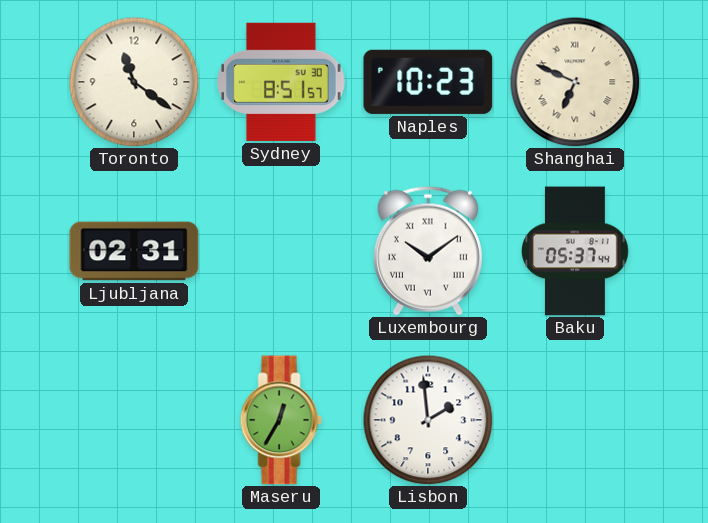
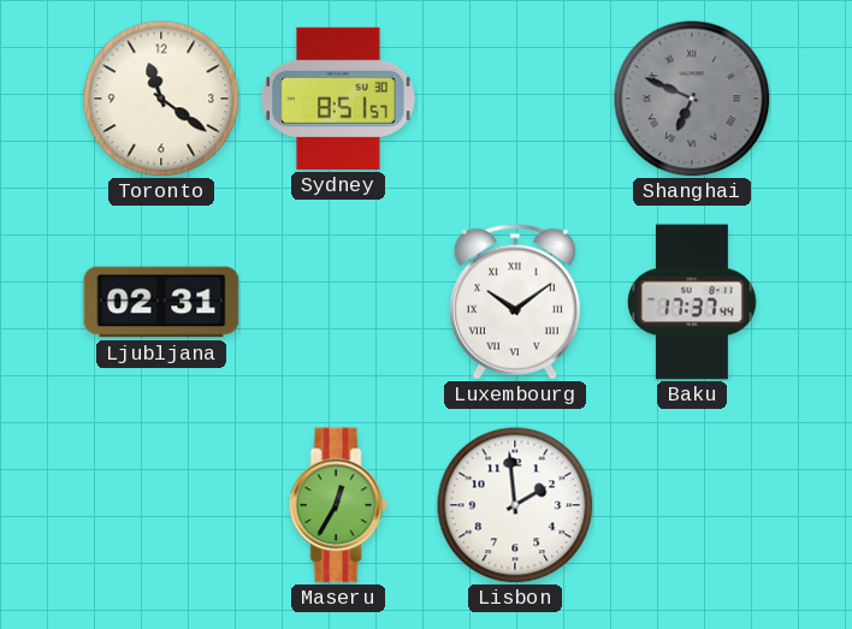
Naples: 10:23 -> none
Shanghai dial: cream -> grey
Baku: 05:37 -> 17:37
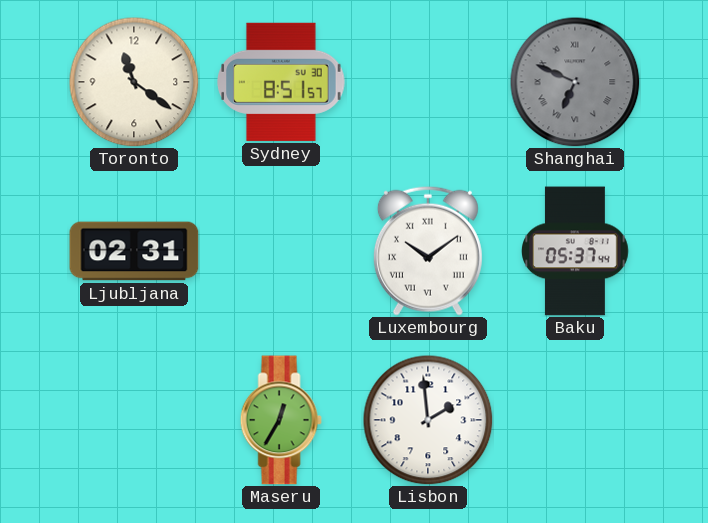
Baku: 17:37 -> 05:37
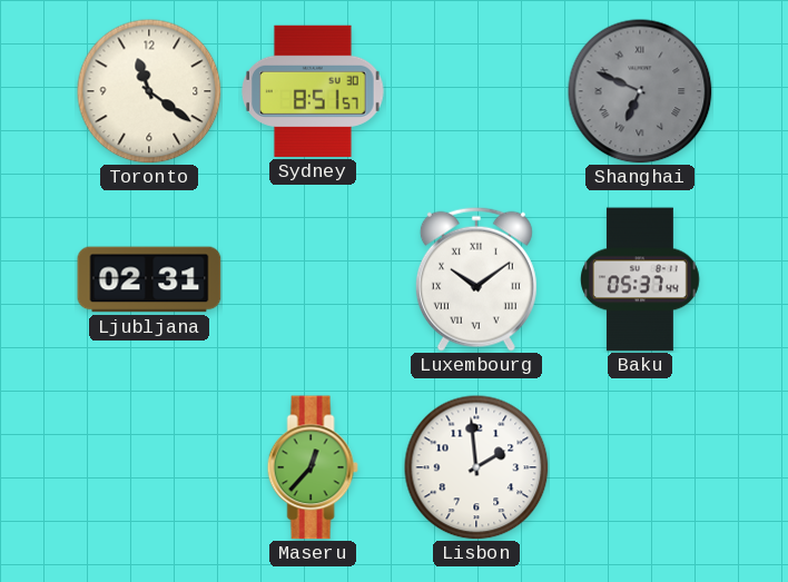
Maseru: 12:35 -> 12:37
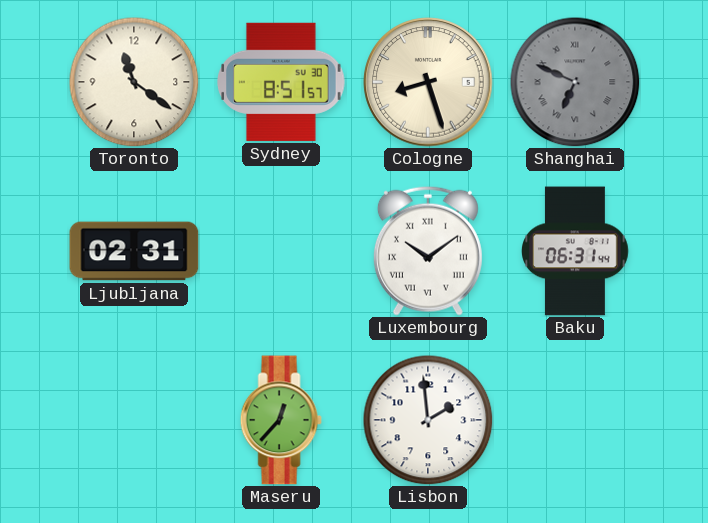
Cologne: none -> 8:27
Baku: 05:37 -> 06:31
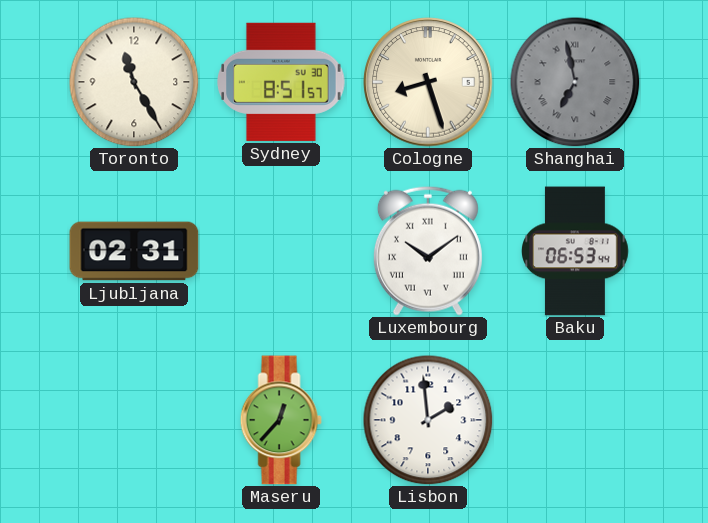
Toronto: 11:21 -> 11:25
Shanghai: 6:49 -> 6:58
Baku: 06:31 -> 06:53
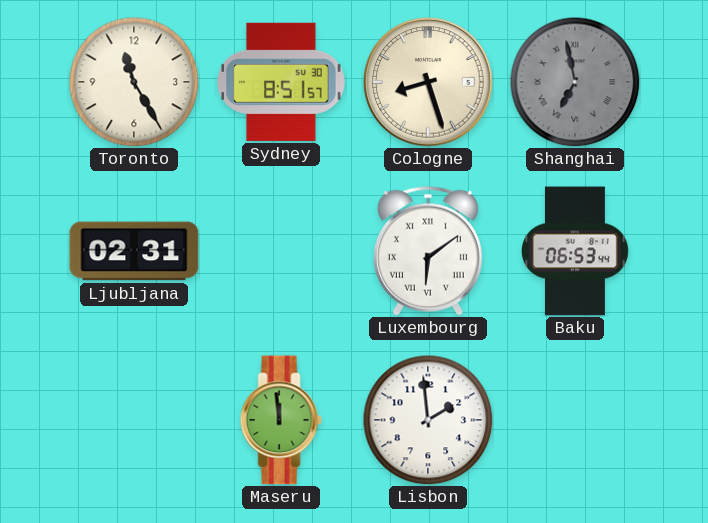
Luxembourg: 10:09 -> 6:09
Maseru: 12:37 -> 11:59
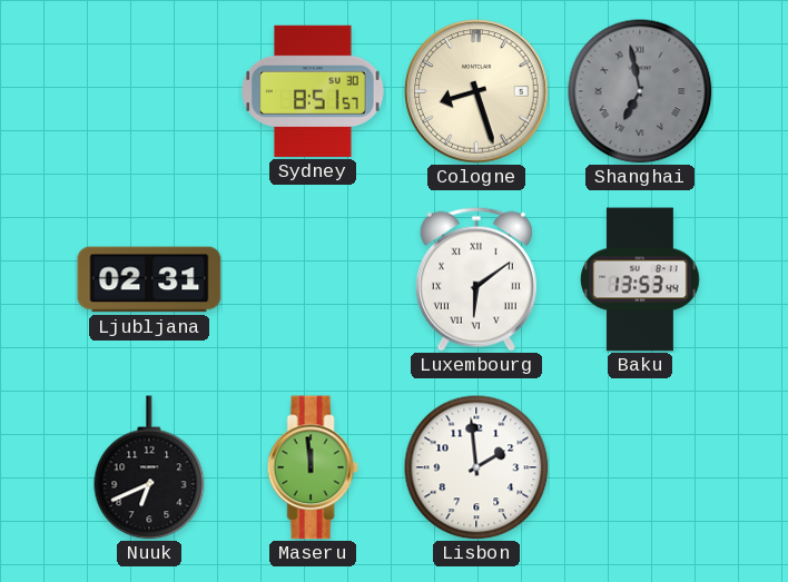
Toronto: 11:25 -> none
Baku: 06:53 -> 13:53
Nuuk: none -> 6:41
